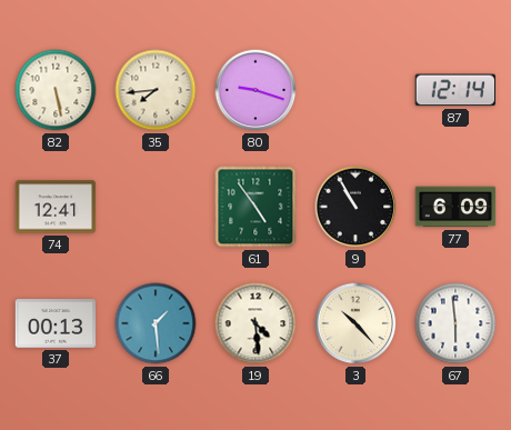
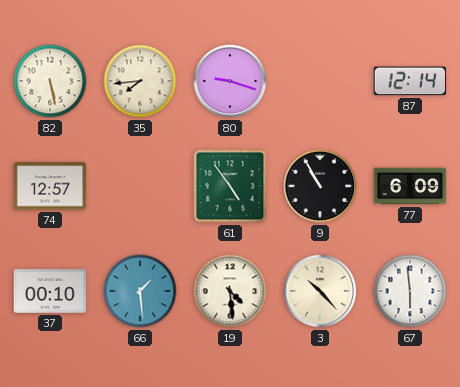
74: 12:41 -> 12:57
37: 00:13 -> 00:10
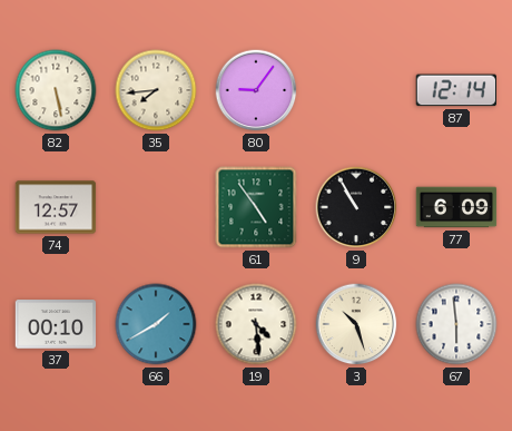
80: 9:18 -> 9:06
66: 1:29 -> 1:40
3: 10:23 -> 10:27
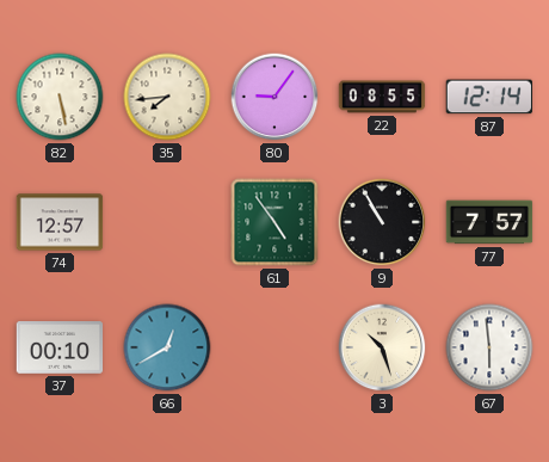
22: none -> 08:55
77: 6:09 -> 7:57
66: 1:40 -> 12:40
19: 4:29 -> none
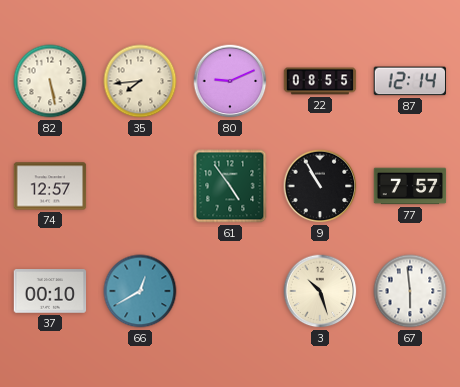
80: 9:06 -> 9:11
